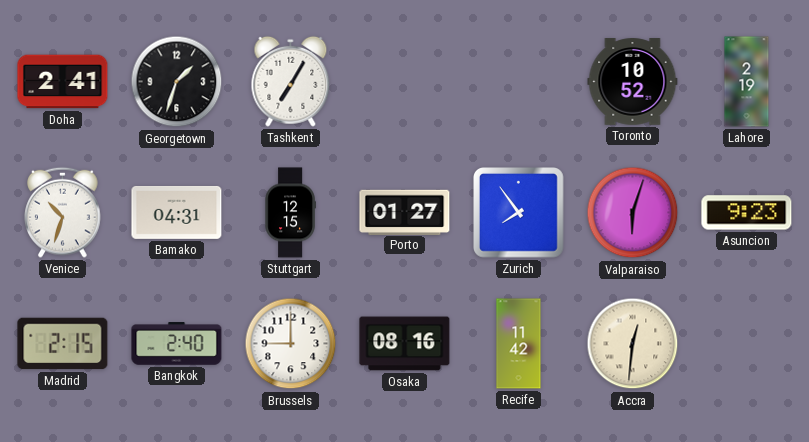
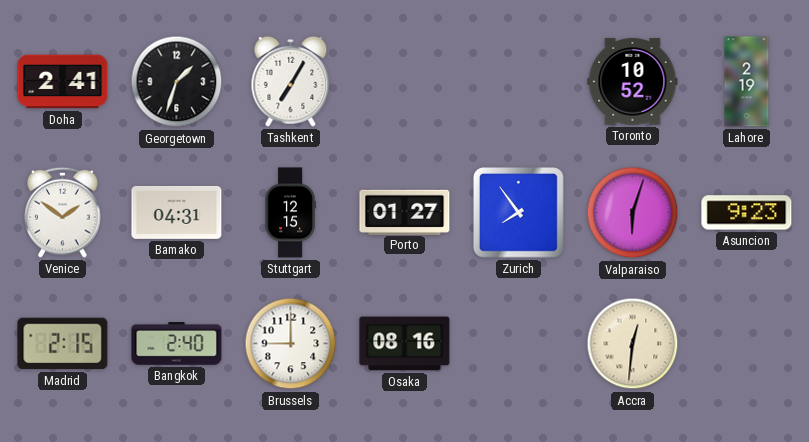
Venice: 10:33 -> 1:51
Recife: 11:42 -> none
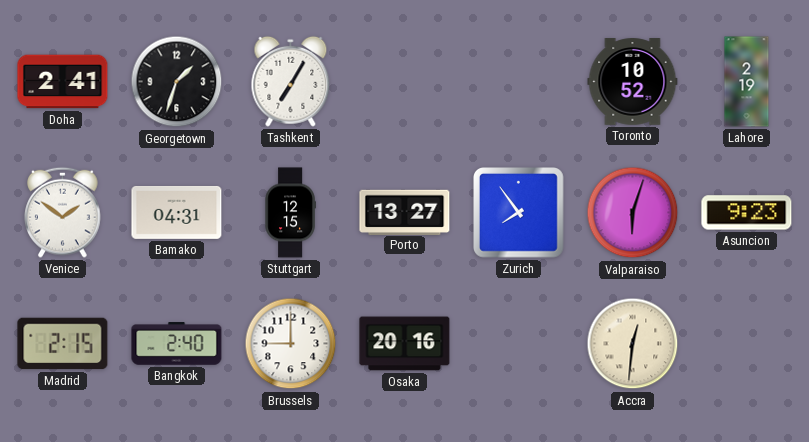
Porto: 01:27 -> 13:27
Osaka: 08:16 -> 20:16
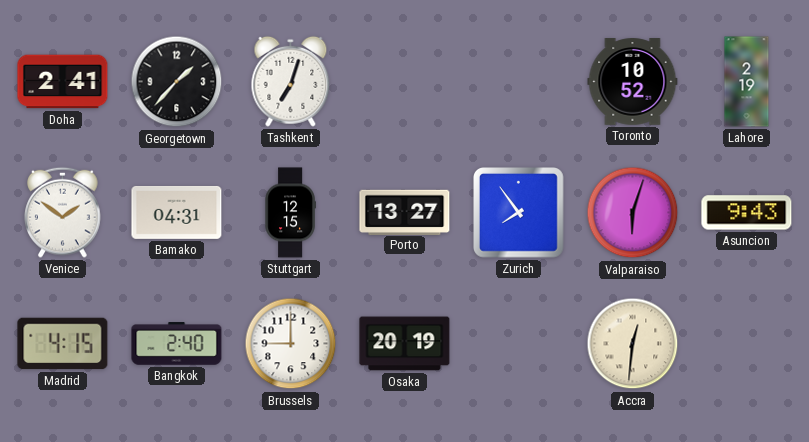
Georgetown: 1:33 -> 1:37
Tashkent: 7:05 -> 7:03
Asuncion: 9:23 -> 9:43
Madrid: 2:15 -> 4:15
Osaka: 20:16 -> 20:19
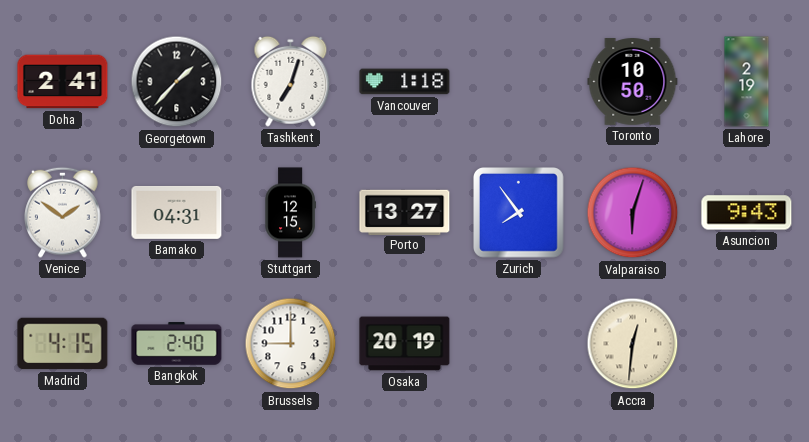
Vancouver: none -> 1:18
Toronto: 10:52 -> 10:50
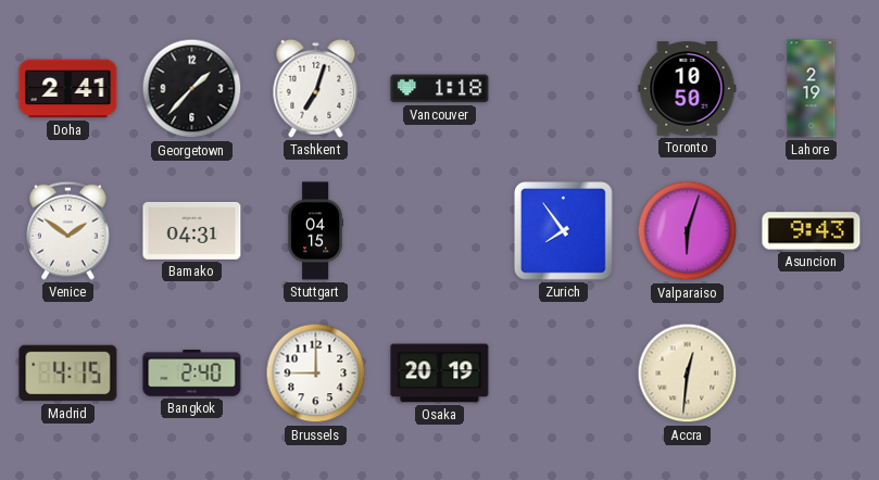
Stuttgart: 12:15 -> 04:15
Porto: 13:27 -> none
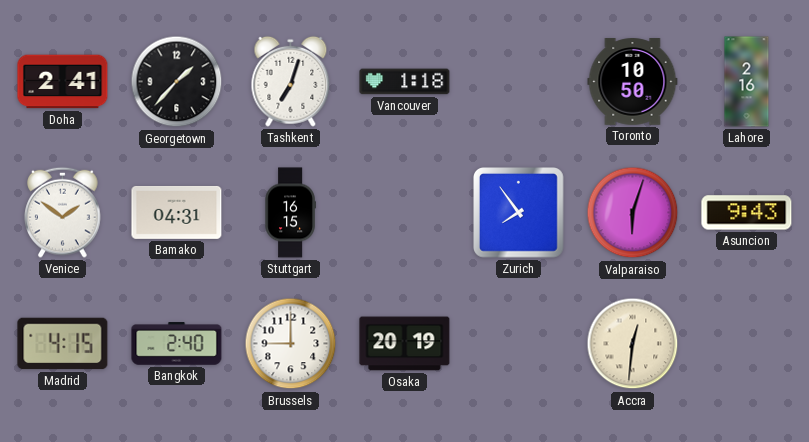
Lahore: 2:19 -> 2:16
Stuttgart: 04:15 -> 16:15
